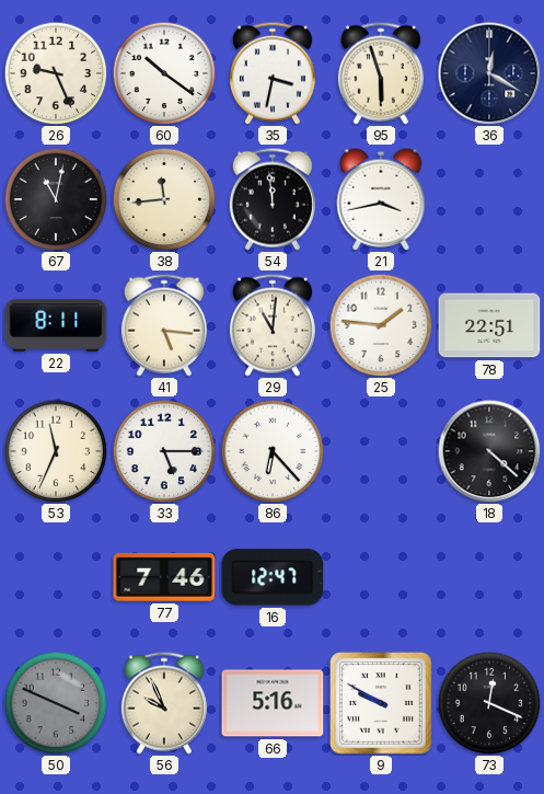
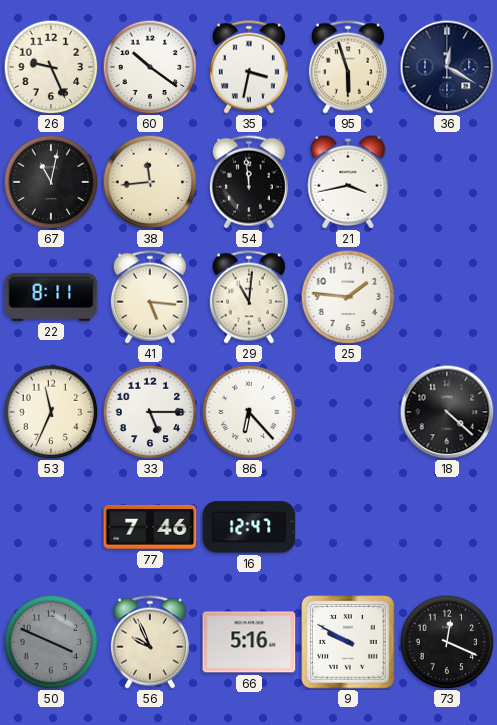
78: 22:51 -> none
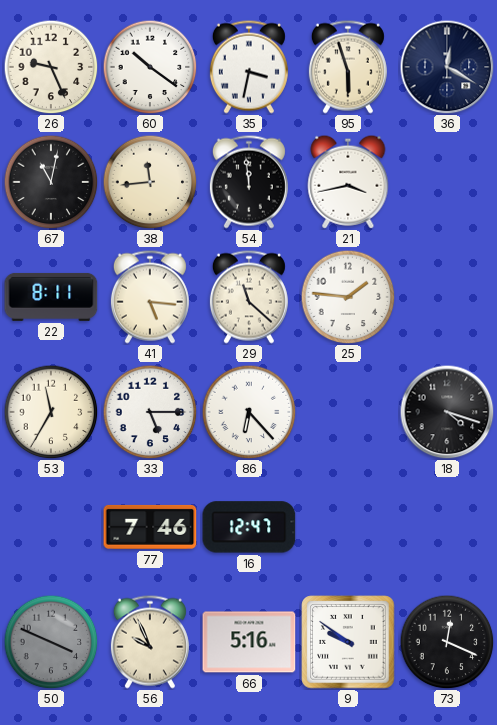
29: 11:01 -> 11:22
53: 11:34 -> 11:35
18: 4:22 -> 4:18
9: 9:50 -> 9:51
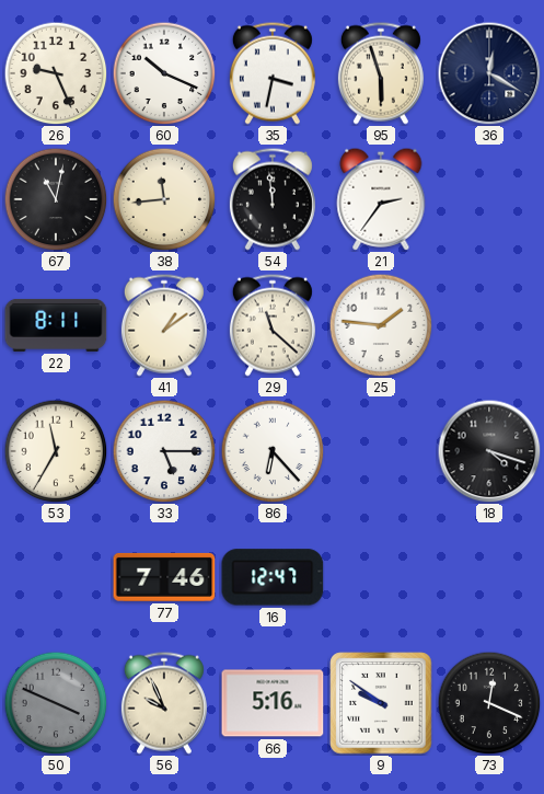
60: 10:21 -> 10:19
21: 3:43 -> 2:36
41: 5:16 -> 1:09
